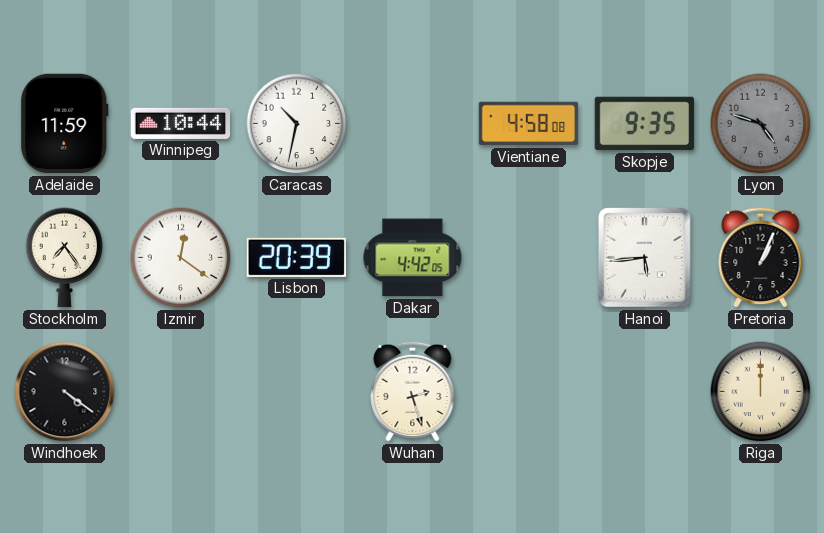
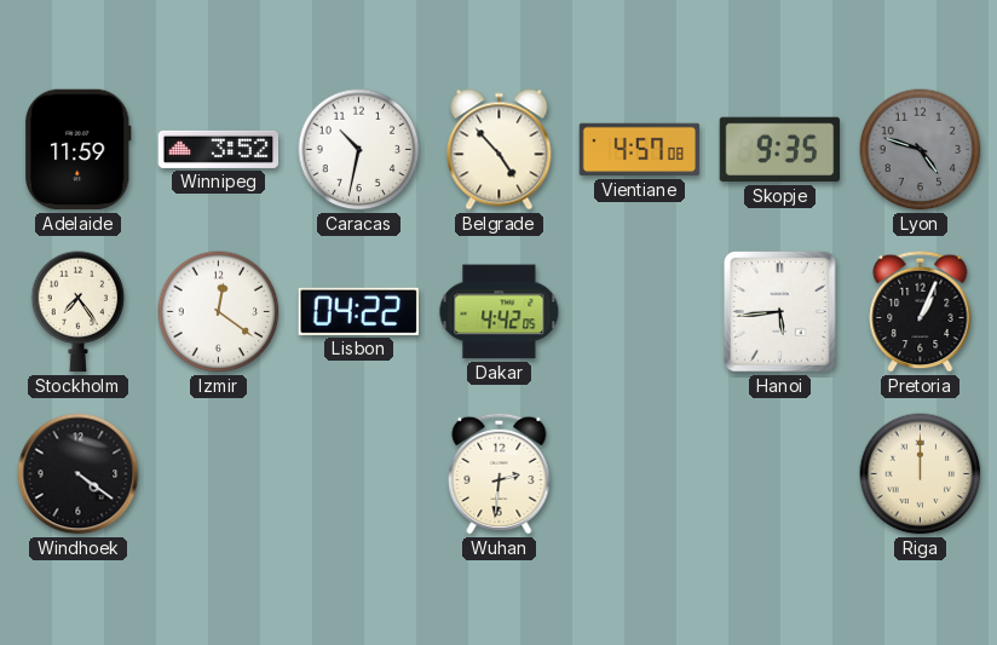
Winnipeg: 10:44 -> 3:52
Belgrade: none -> 4:53
Vientiane: 4:58 -> 4:57
Lisbon: 20:39 -> 04:22
Wuhan: 2:27 -> 2:31
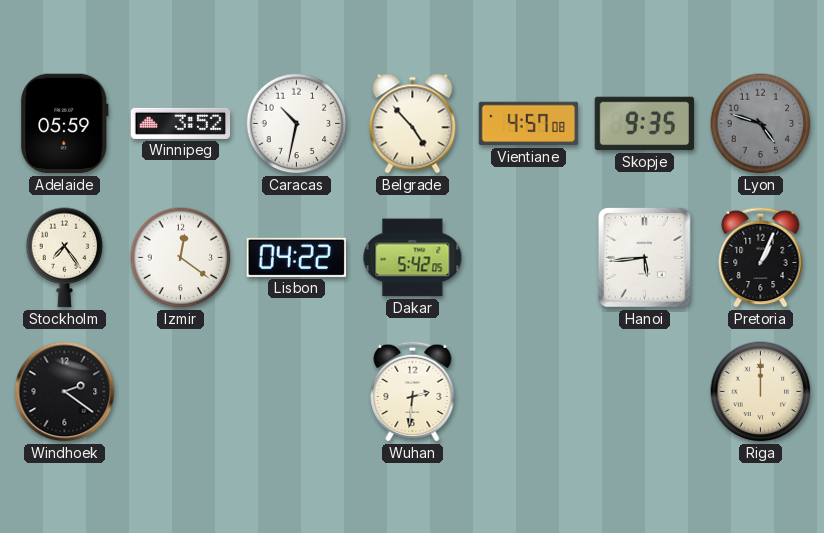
Adelaide: 11:59 -> 05:59
Dakar: 4:42 -> 5:42
Windhoek: 4:21 -> 2:21
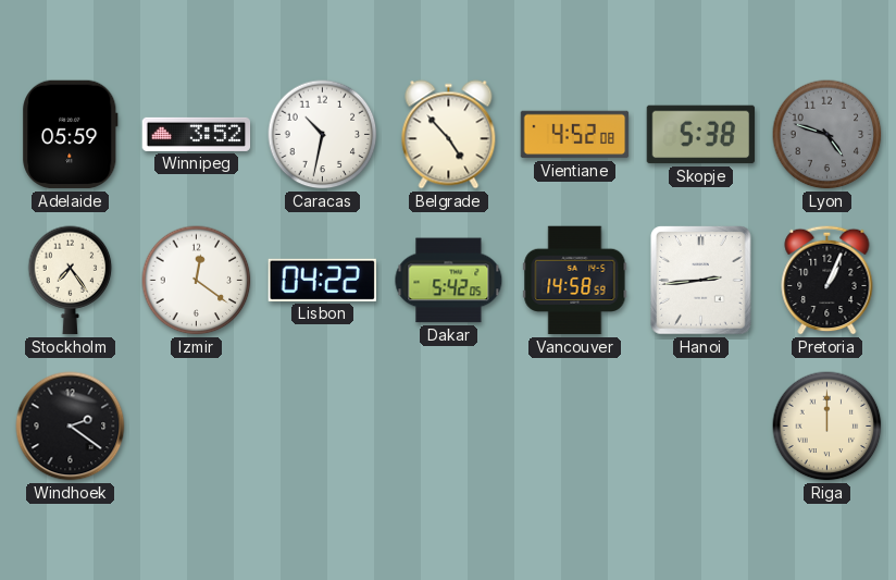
Vientiane: 4:57 -> 4:52
Skopje: 9:35 -> 5:38
Vancouver: none -> 14:58
Hanoi: 5:44 -> 2:44
Wuhan: 2:31 -> none
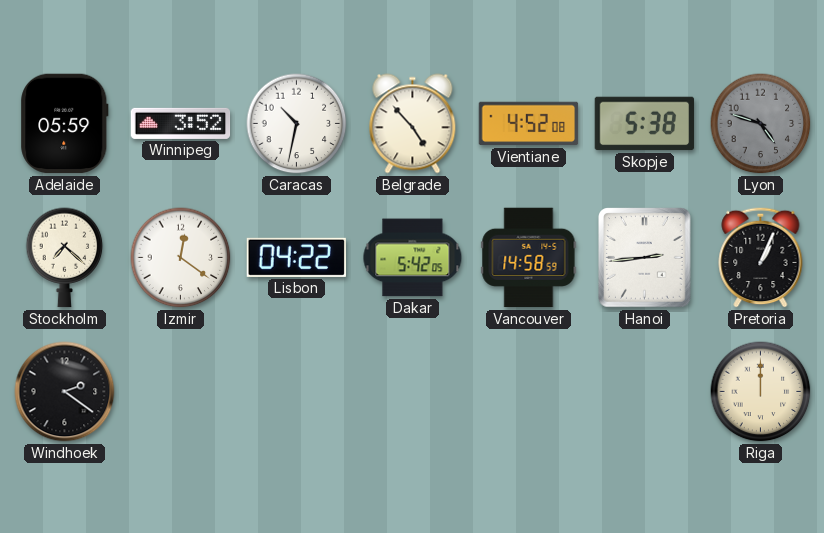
Stockholm: 7:24 -> 7:22
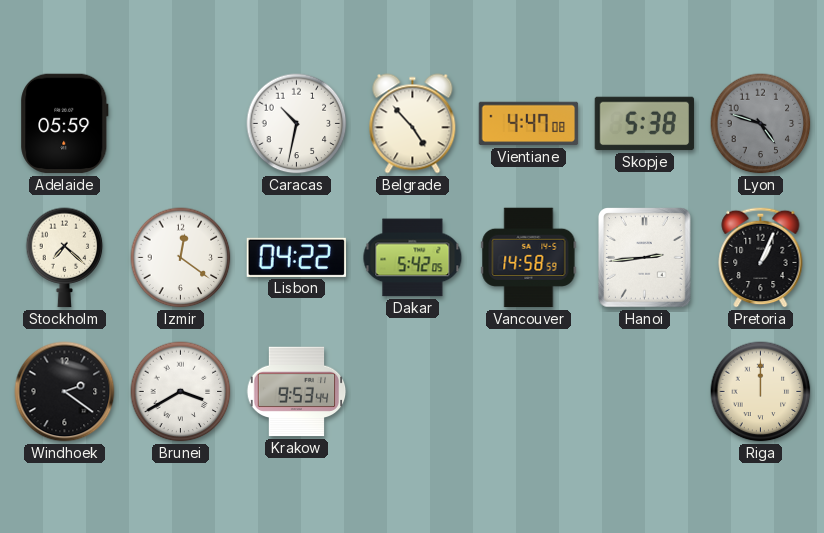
Winnipeg: 3:52 -> none
Vientiane: 4:52 -> 4:47
Brunei: none -> 3:40
Krakow: none -> 9:53
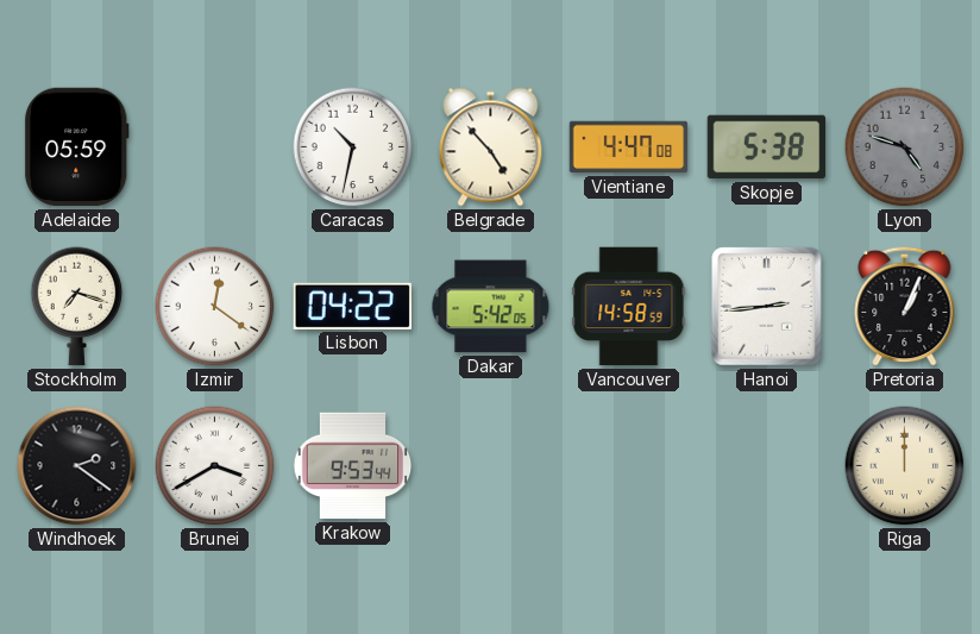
Stockholm: 7:22 -> 7:18
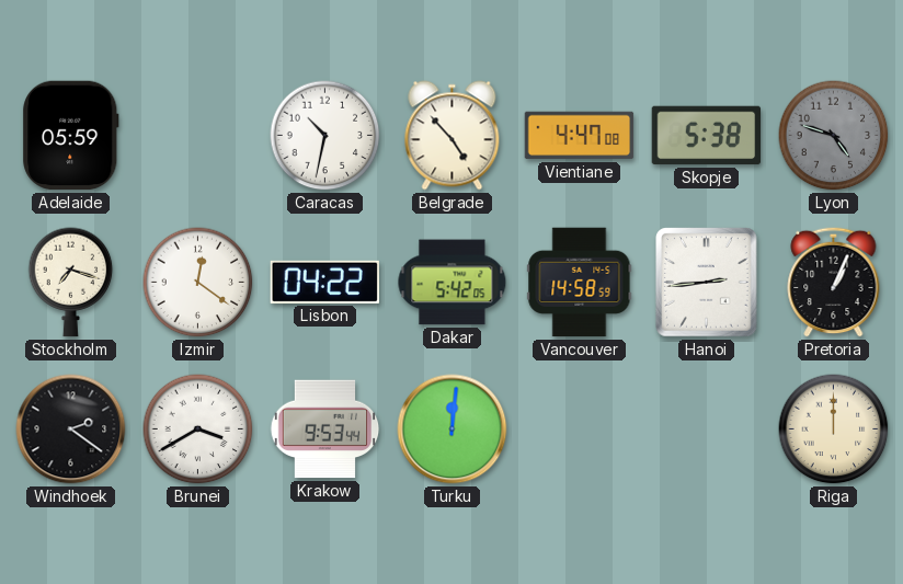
Turku: none -> 12:01
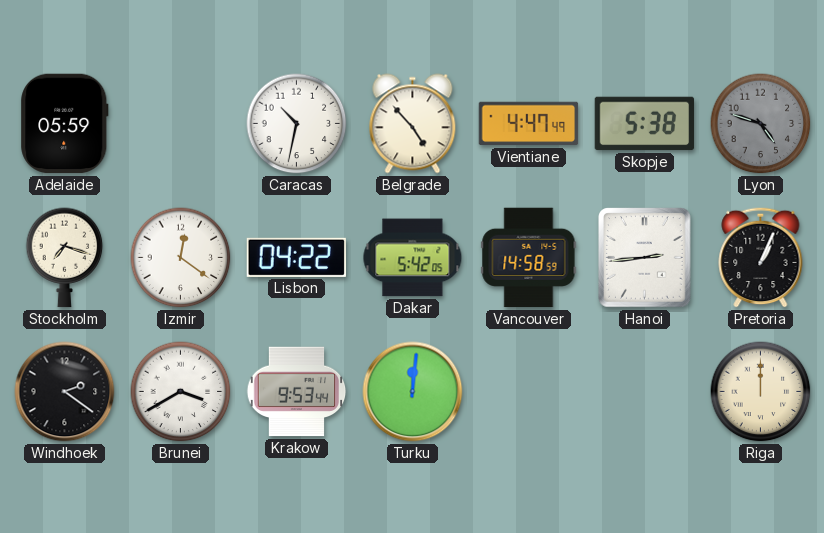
Vientiane: 4:47:08 -> 4:47:49
